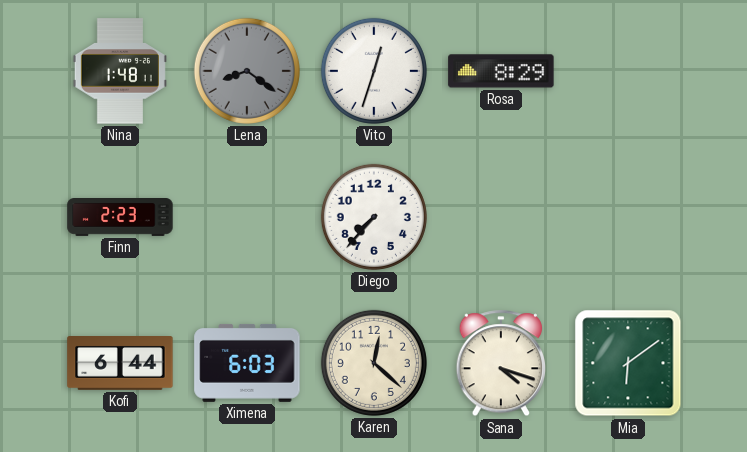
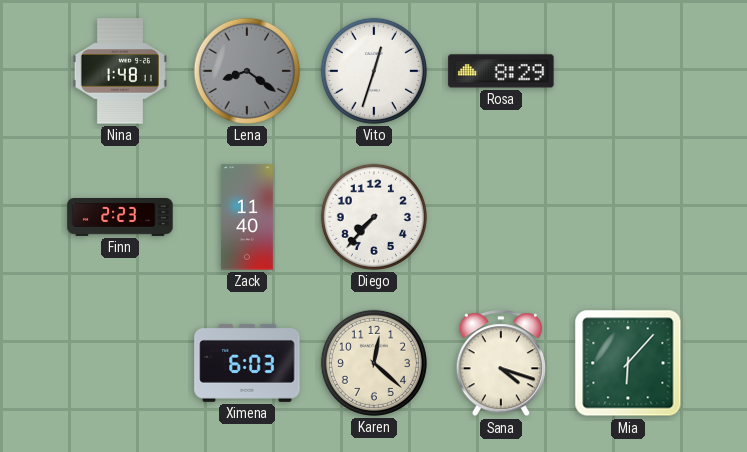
Zack: none -> 11:40
Kofi: 6:44 -> none
Mia: 6:09 -> 6:07
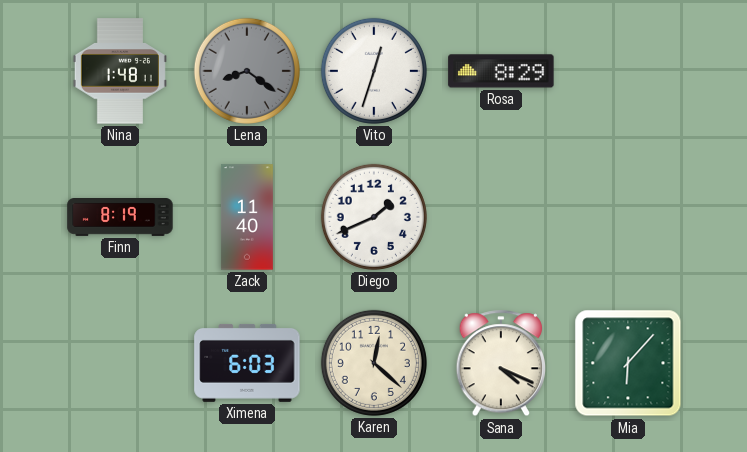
Finn: 2:23 -> 8:19
Diego: 7:37 -> 1:41
Sana: 4:18 -> 4:19
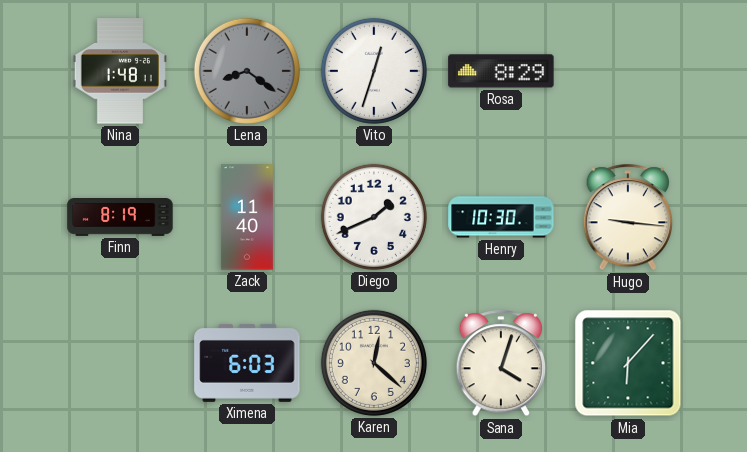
Henry: none -> 10:30
Hugo: none -> 9:16
Sana: 4:19 -> 4:03
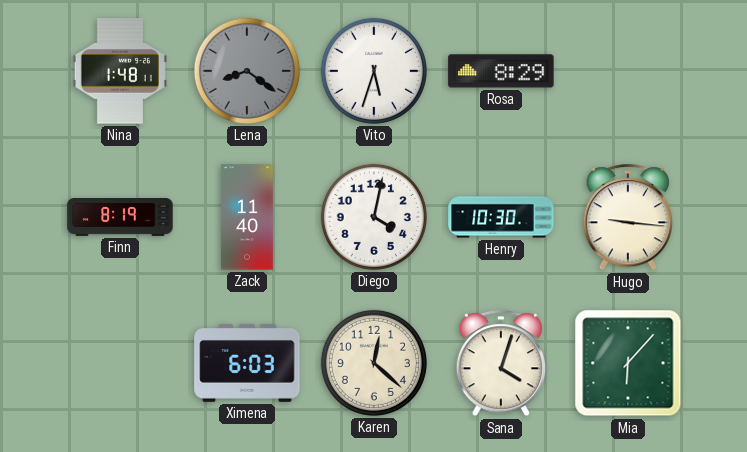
Vito: 12:33 -> 5:33
Diego: 1:41 -> 4:02
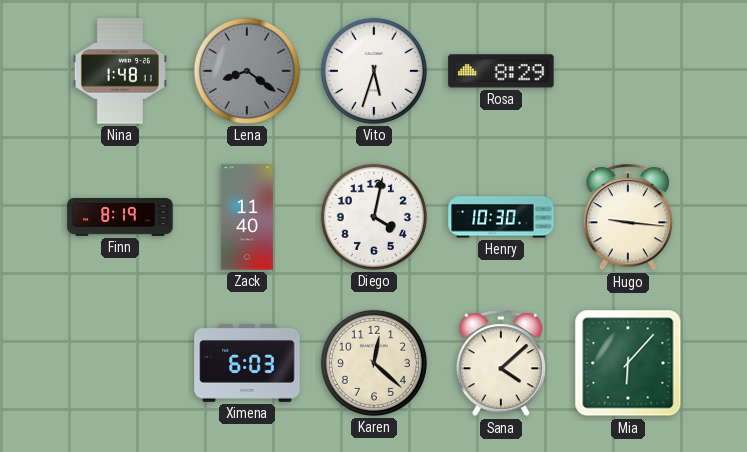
Sana: 4:03 -> 4:08
